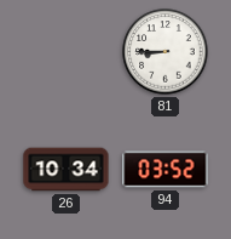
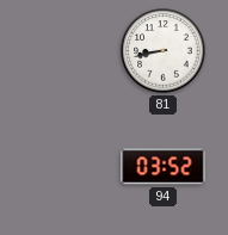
81: 8:45 -> 8:43
26: 10:34 -> none
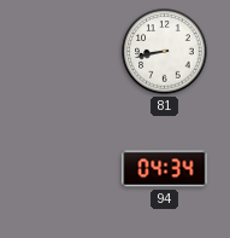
94: 03:52 -> 04:34
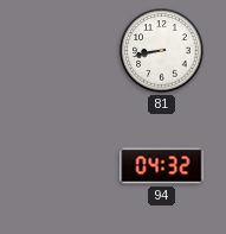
94: 04:34 -> 04:32
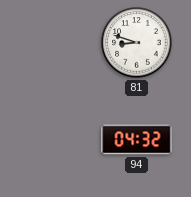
81: 8:43 -> 8:48
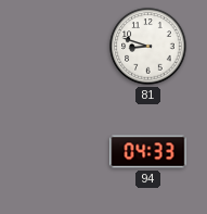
94: 04:32 -> 04:33
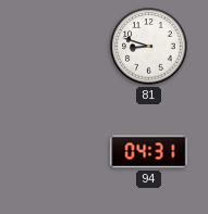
94: 04:33 -> 04:31
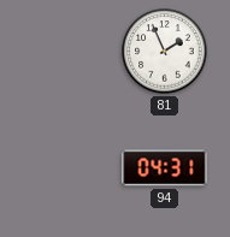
81: 8:48 -> 1:56
